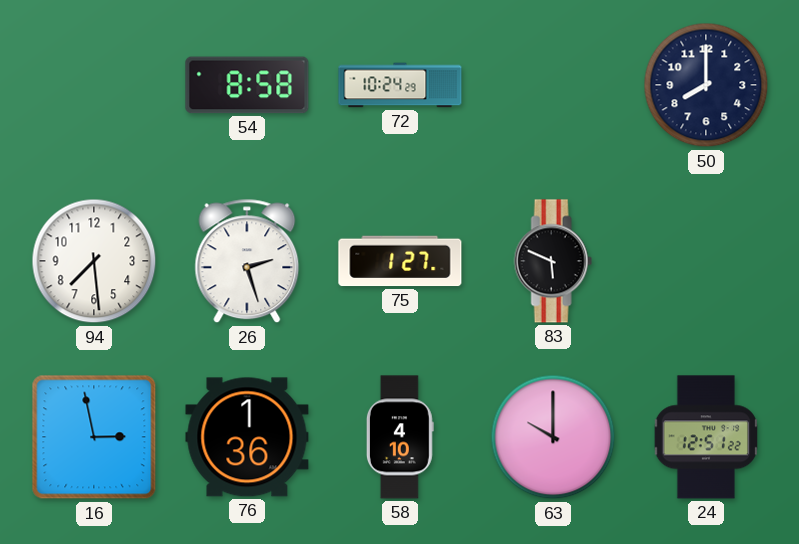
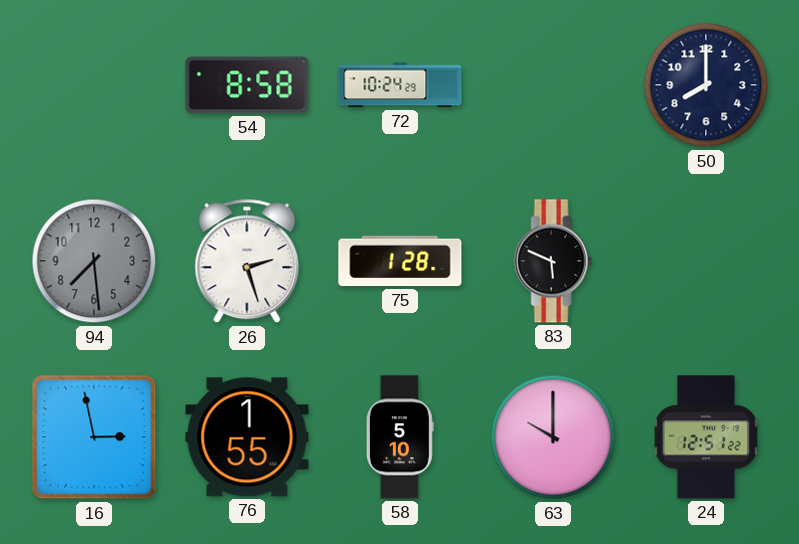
94 dial: white -> grey
75: 1:27 -> 1:28
76: 1:36 -> 1:55
58: 4:10 -> 5:10
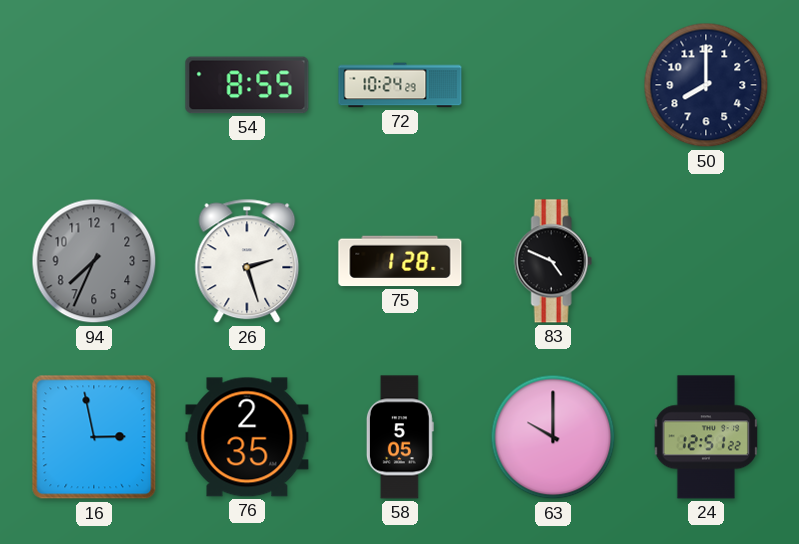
54: 8:58 -> 8:55
94: 7:29 -> 7:34
83: 5:49 -> 4:49
76: 1:55 -> 2:35
58: 5:10 -> 5:05
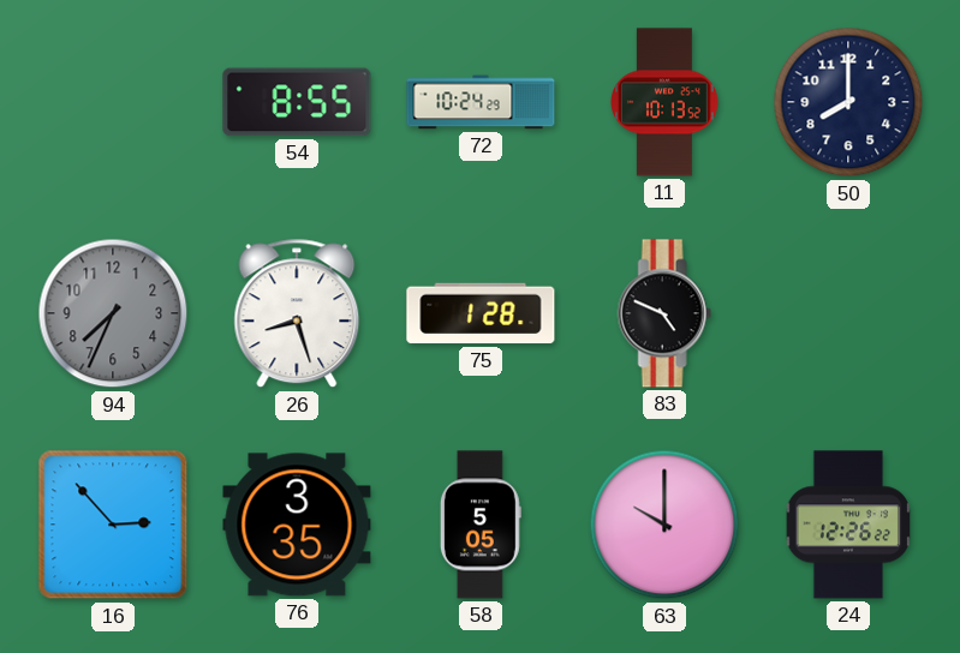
11: none -> 10:13
26: 2:27 -> 8:27
16: 2:58 -> 2:53
76: 2:35 -> 3:35
24: 12:51 -> 12:26
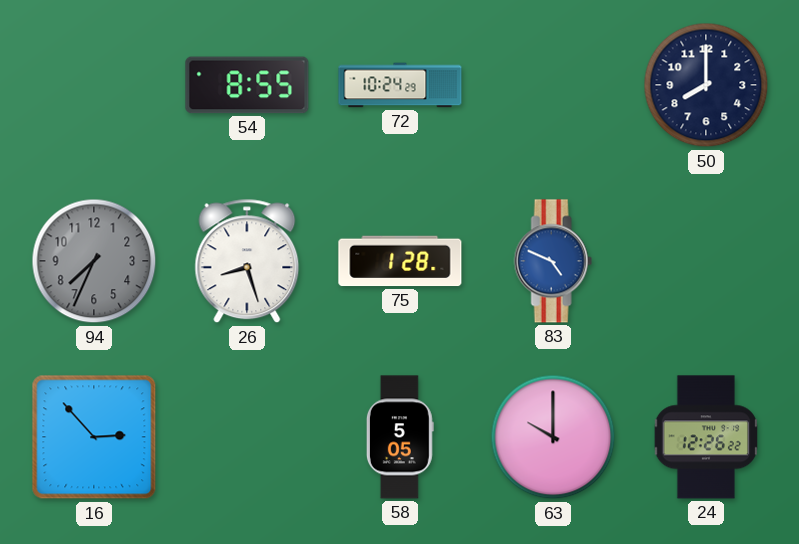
11: 10:13 -> none
83 dial: black -> blue
76: 3:35 -> none
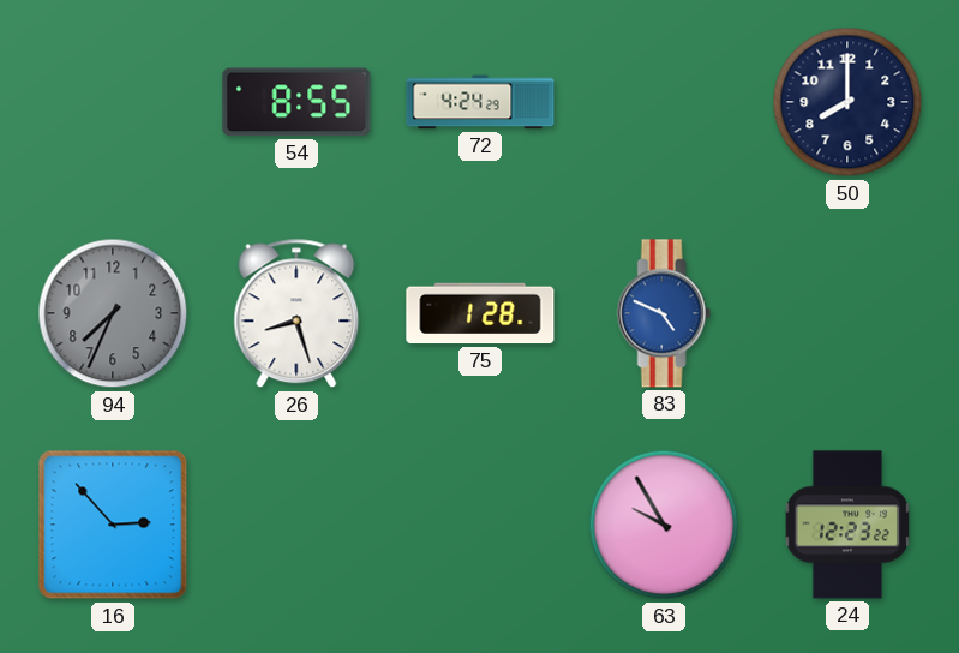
72: 10:24 -> 4:24
58: 5:05 -> none
63: 10:00 -> 9:55
24: 12:26 -> 12:23
